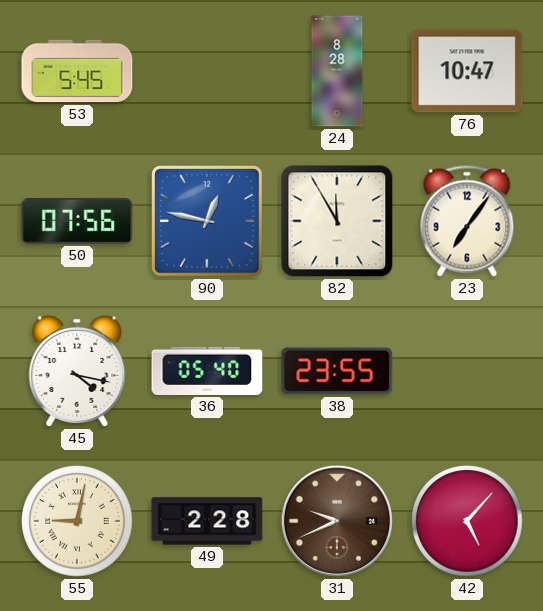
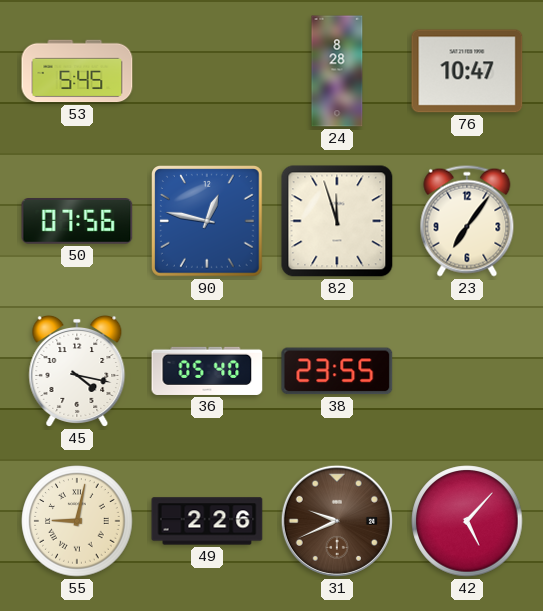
82: 11:55 -> 11:57
49: 2:28 -> 2:26
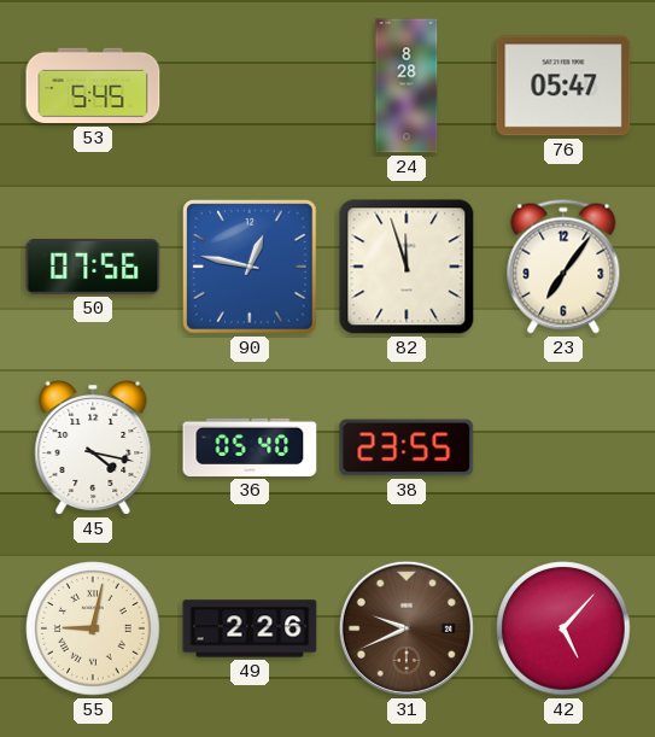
76: 10:47 -> 05:47
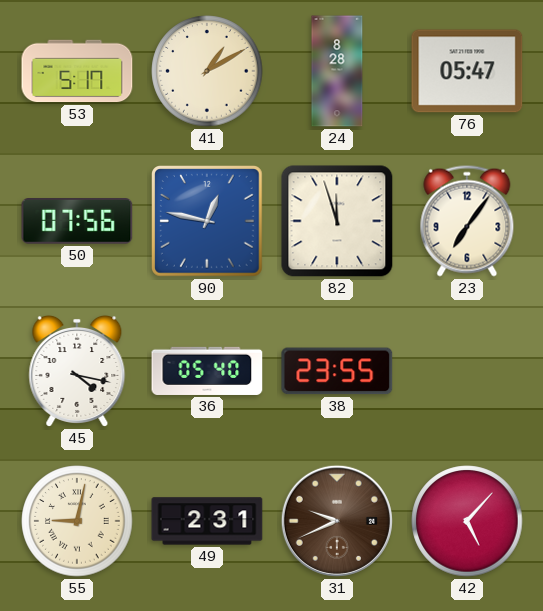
53: 5:45 -> 5:17
41: none -> 1:10
49: 2:26 -> 2:31
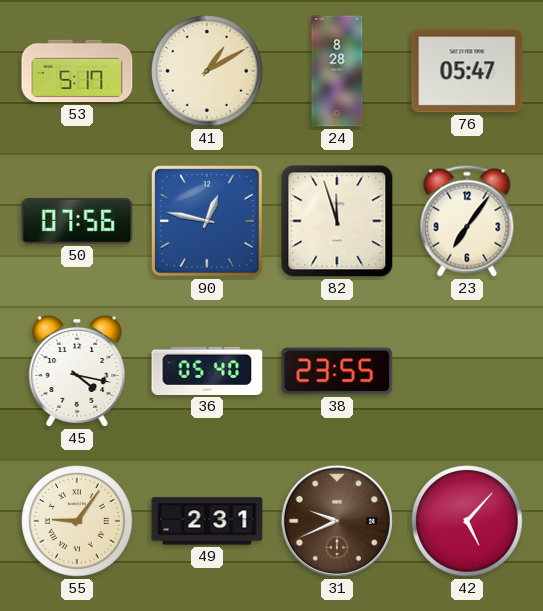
55: 9:02 -> 9:06
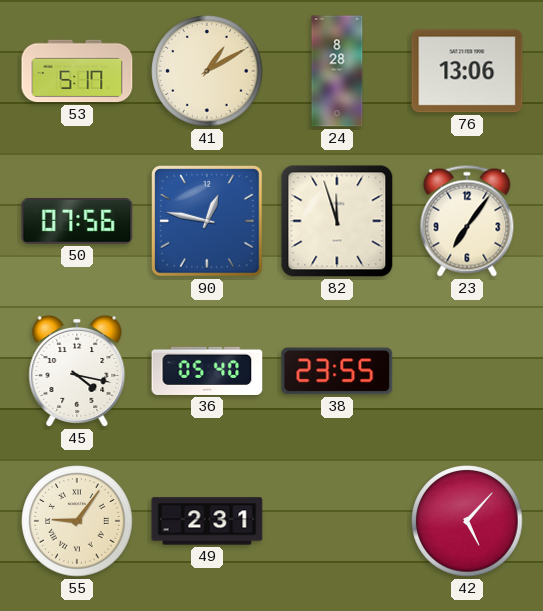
76: 05:47 -> 13:06
31: 9:41 -> none
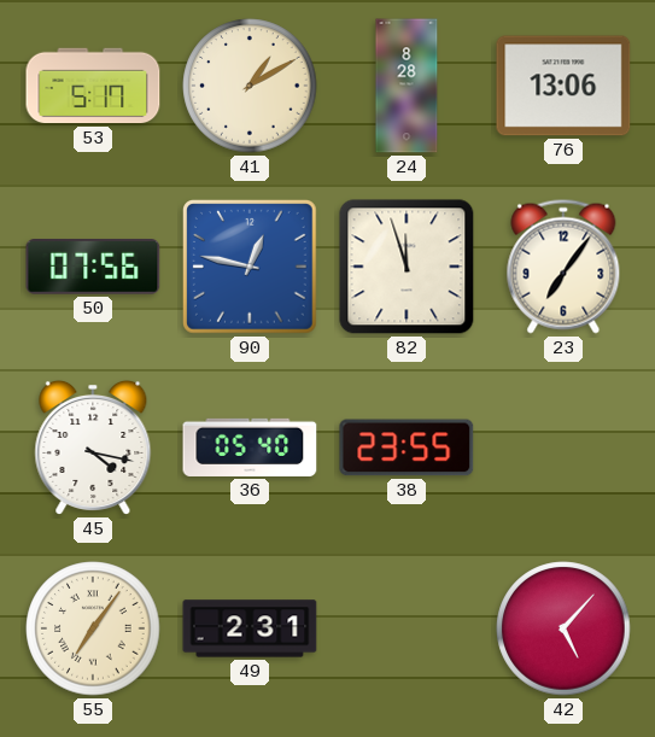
55: 9:06 -> 7:06
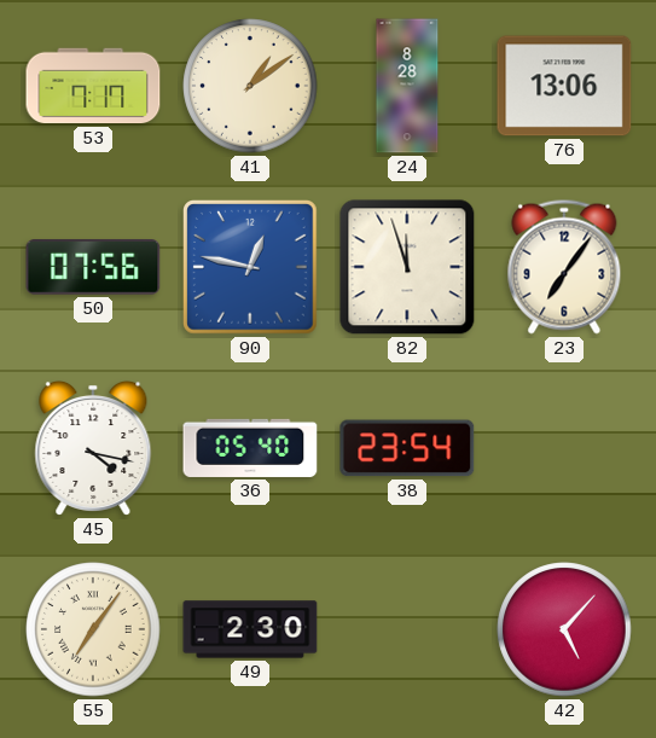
53: 5:17 -> 7:17
41: 1:10 -> 1:09
38: 23:55 -> 23:54
49: 2:31 -> 2:30
